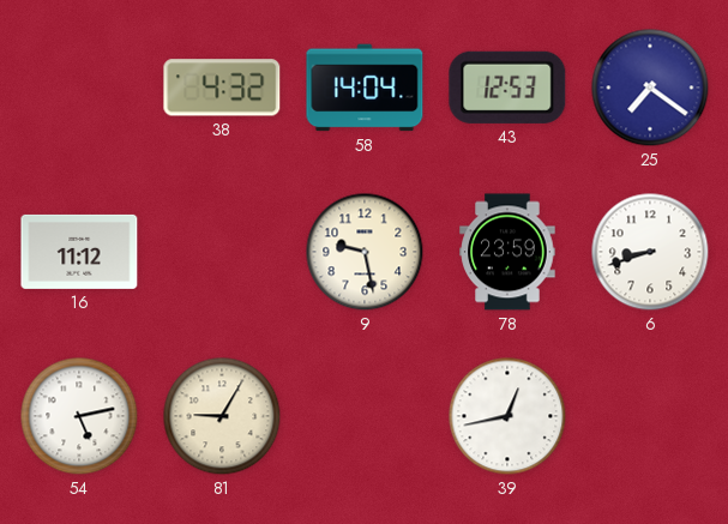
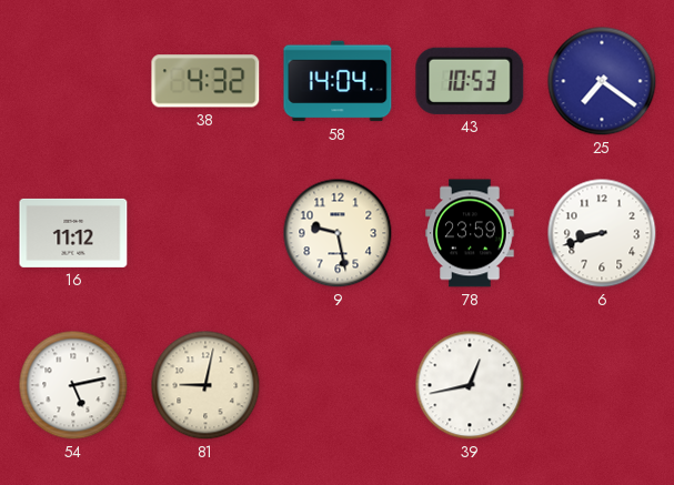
43: 12:53 -> 10:53
81: 9:05 -> 9:02
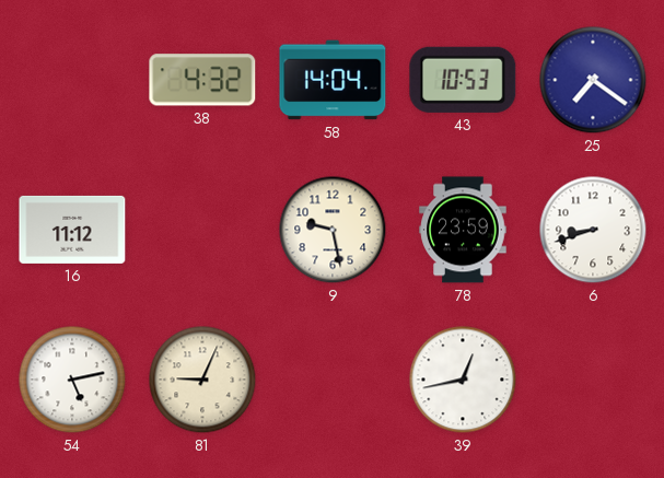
81: 9:02 -> 9:04
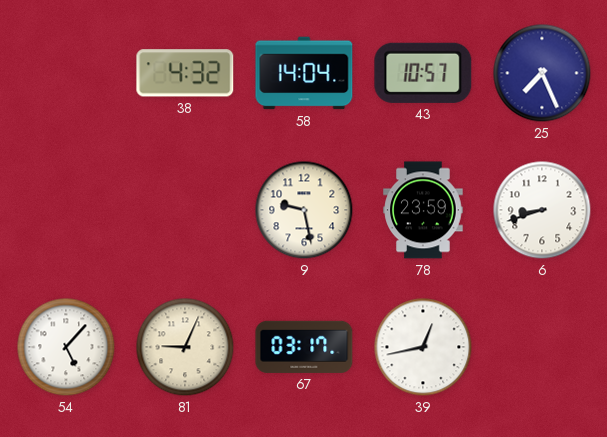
43: 10:53 -> 10:57
25: 7:21 -> 7:26
16: 11:12 -> none
54: 5:13 -> 5:07
67: none -> 03:17
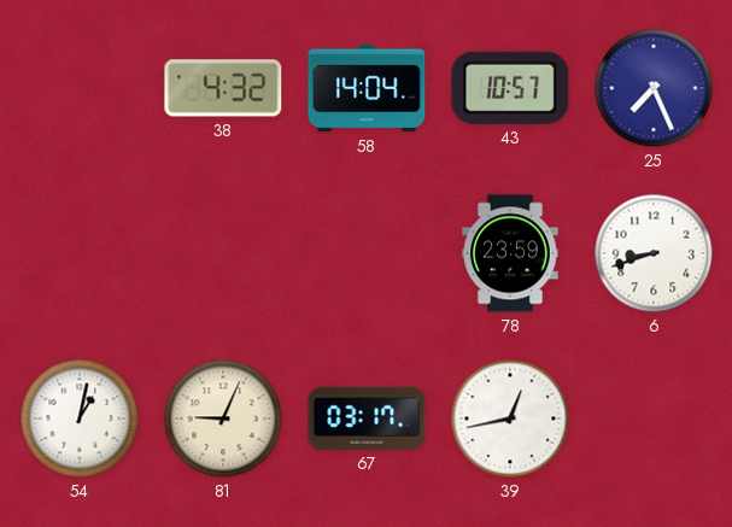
9: 9:28 -> none
54: 5:07 -> 1:02
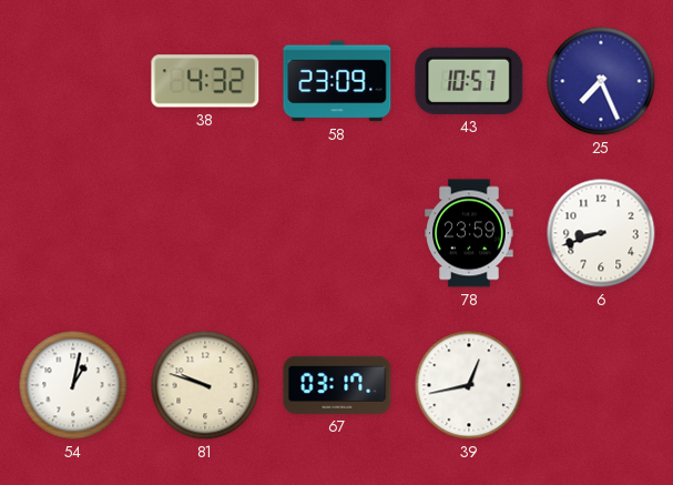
58: 14:04 -> 23:09
81: 9:04 -> 9:48
